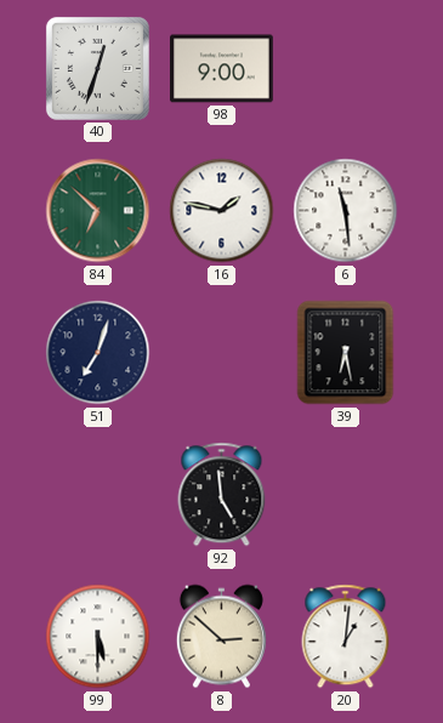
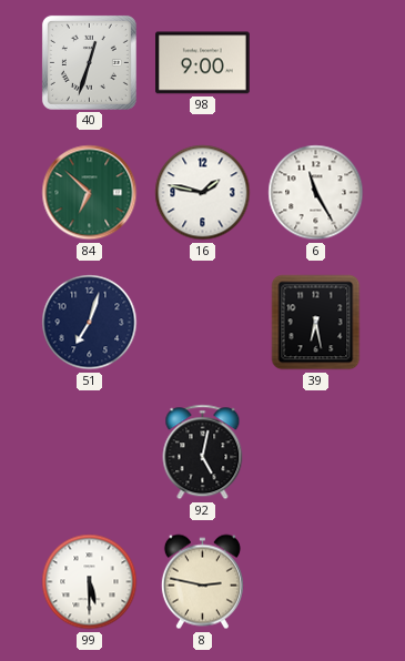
6: 11:29 -> 11:25
92: 4:59 -> 5:02
8: 2:52 -> 2:47
20: 1:01 -> none
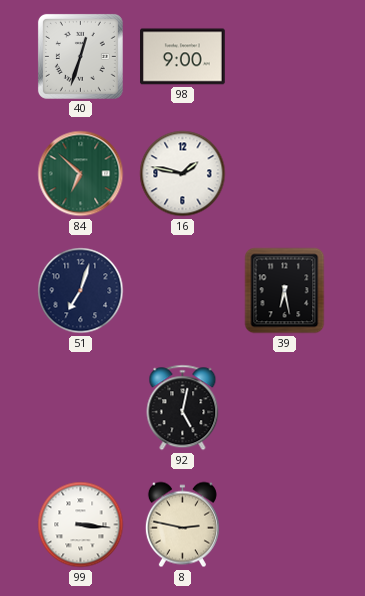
6: 11:25 -> none
99: 5:30 -> 3:16
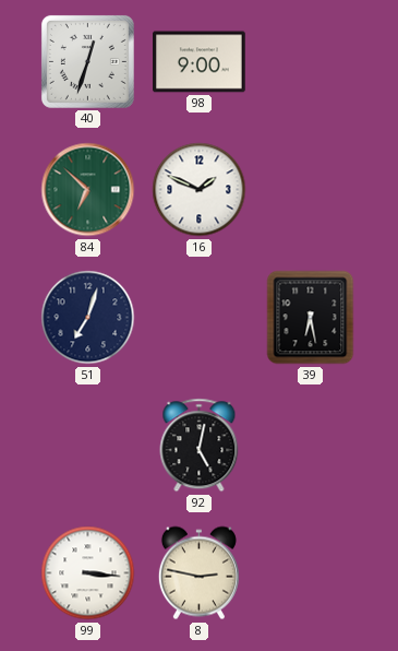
16: 1:47 -> 1:49
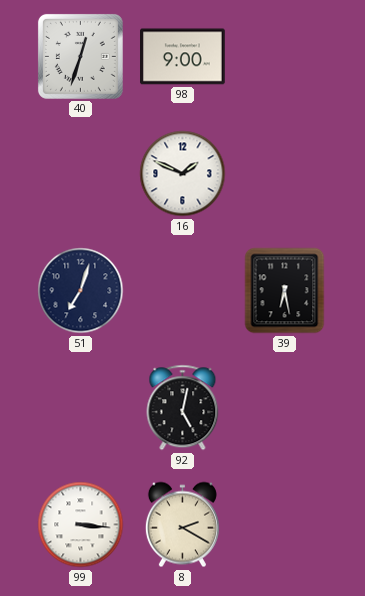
84: 6:52 -> none
8: 2:47 -> 2:20
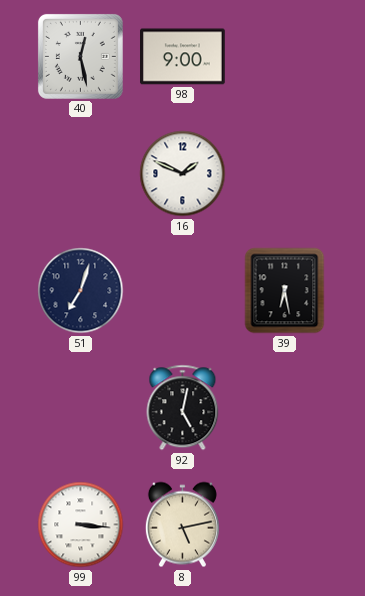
40: 12:33 -> 12:28
8: 2:20 -> 5:13
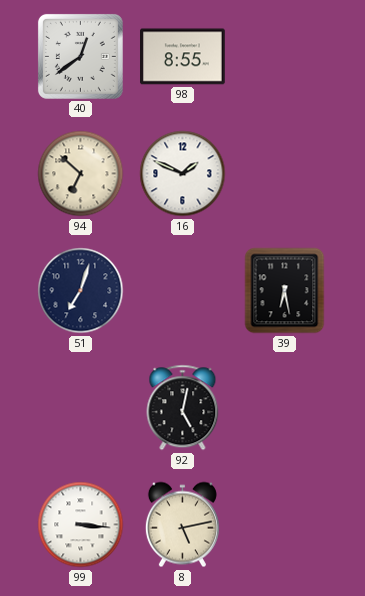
40: 12:28 -> 12:39
98: 9:00 -> 8:55
94: none -> 6:52
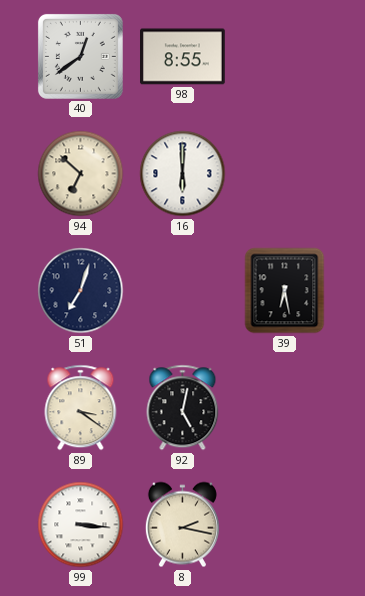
16: 1:49 -> 6:00
89: none -> 3:21
8: 5:13 -> 2:17
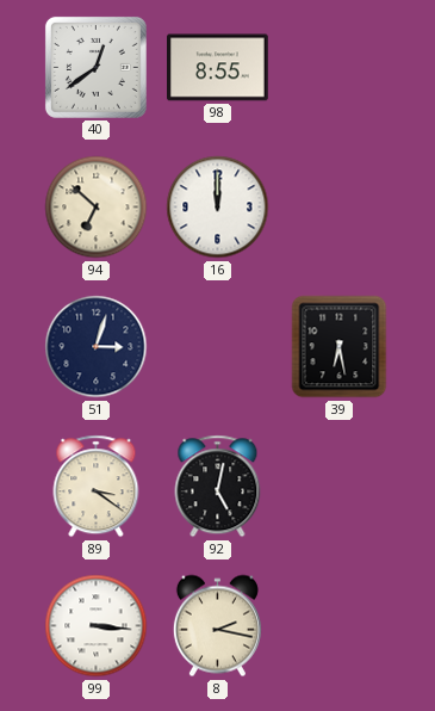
16: 6:00 -> 12:00
51: 7:03 -> 3:03
